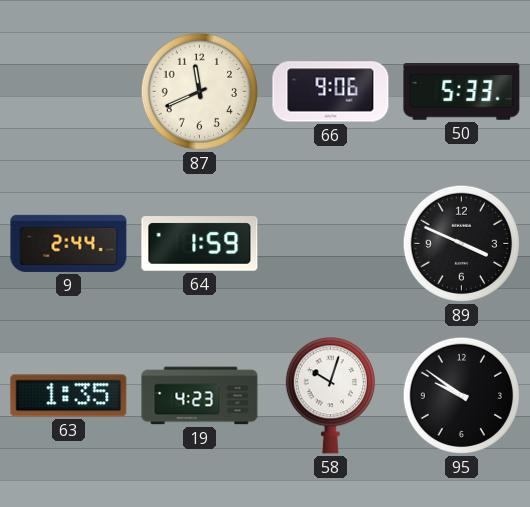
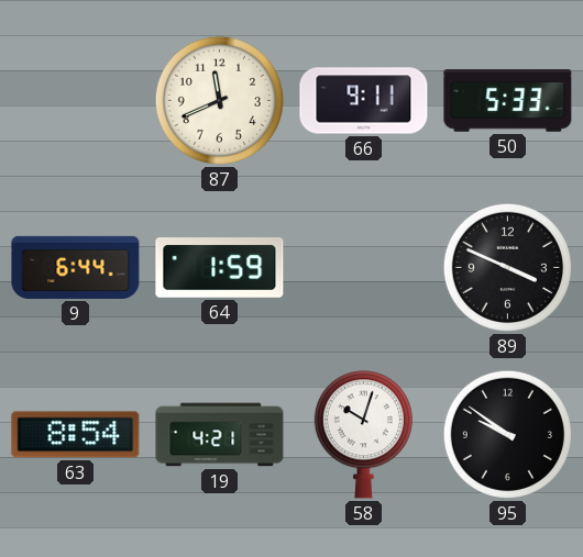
66: 9:06 -> 9:11
9: 2:44 -> 6:44
63: 1:35 -> 8:54
19: 4:23 -> 4:21
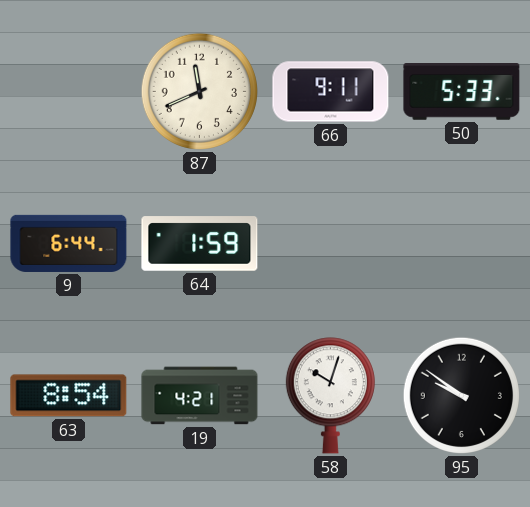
89: 3:49 -> none
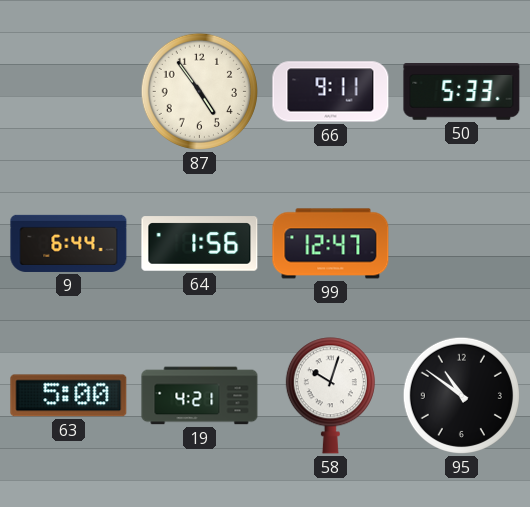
87: 11:41 -> 4:54
64: 1:59 -> 1:56
99: none -> 12:47
63: 8:54 -> 5:00
95: 9:51 -> 10:51
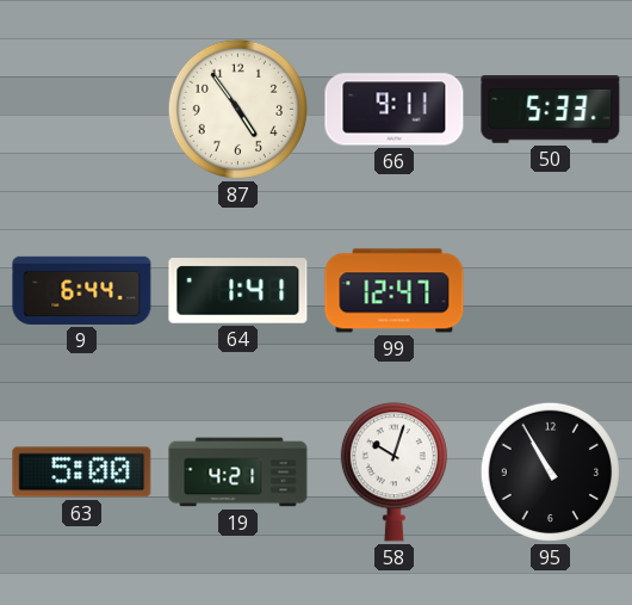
64: 1:56 -> 1:41
95: 10:51 -> 10:55
